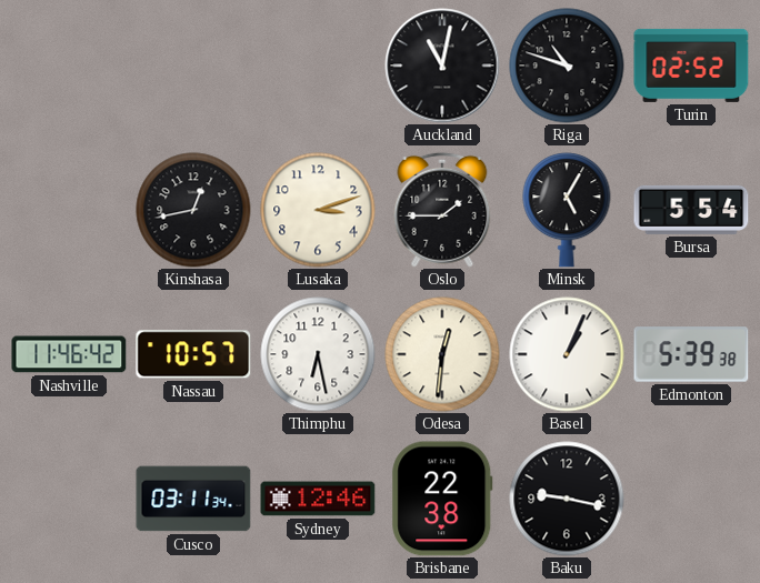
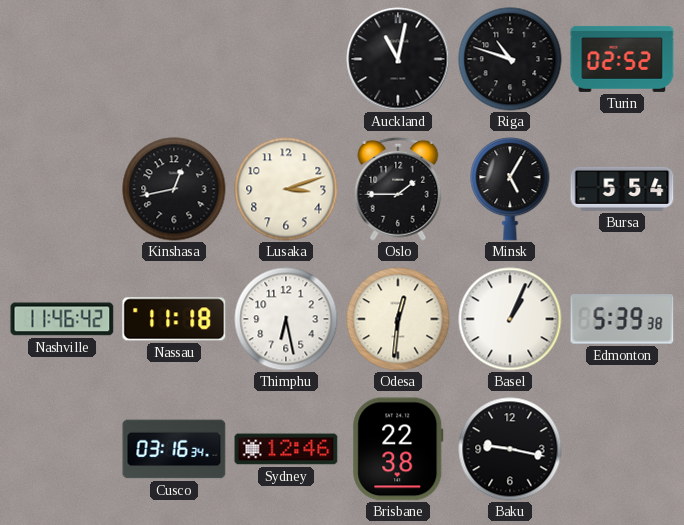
Nassau: 10:57 -> 11:18
Cusco: 03:11 -> 03:16
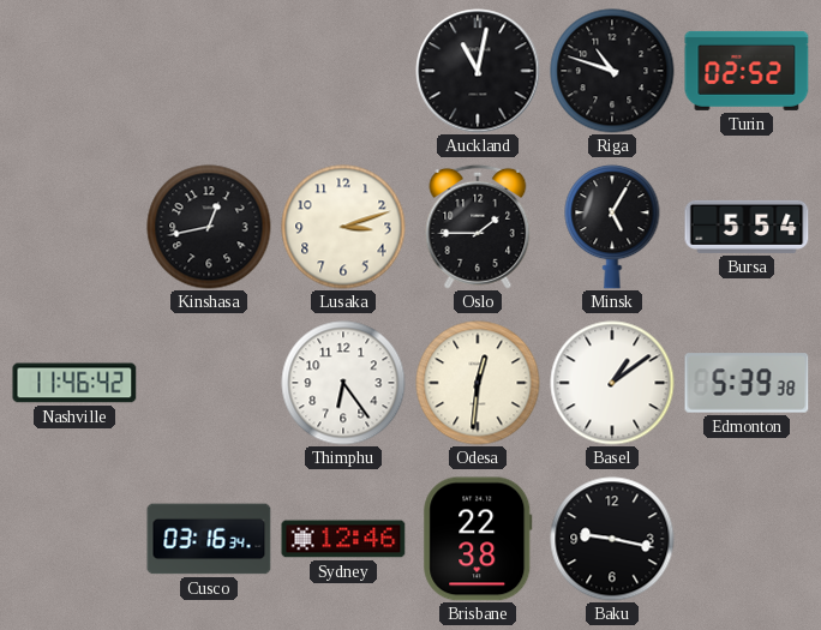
Nassau: 11:18 -> none
Thimphu: 6:28 -> 6:24
Basel: 1:04 -> 1:09
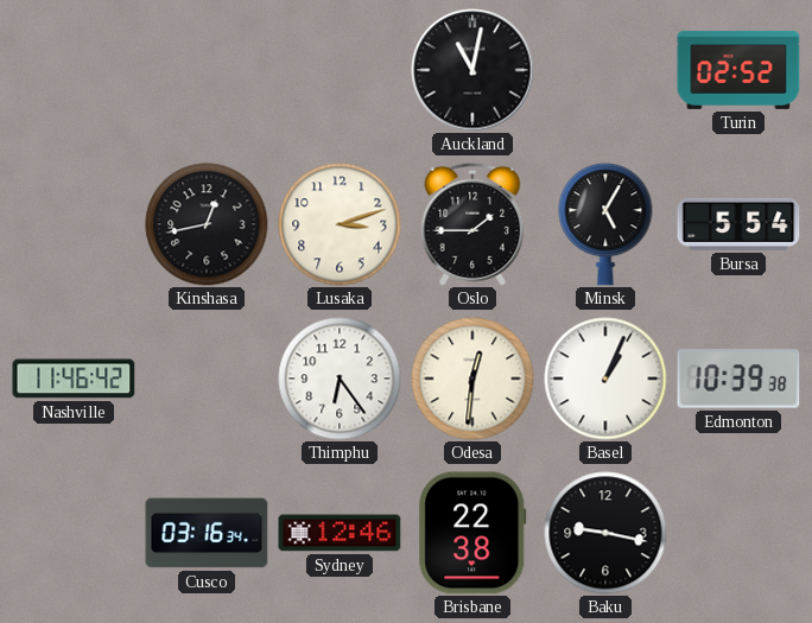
Riga: 10:48 -> none
Basel: 1:09 -> 1:04
Edmonton: 5:39 -> 10:39
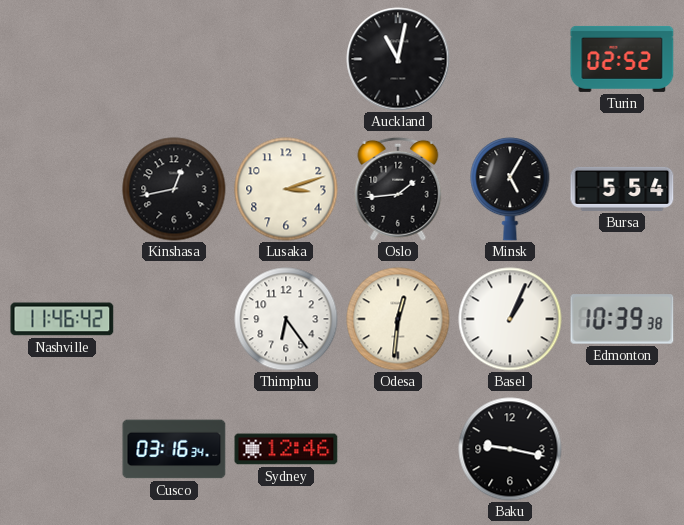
Oslo: 1:45 -> 1:44
Brisbane: 22:38 -> none
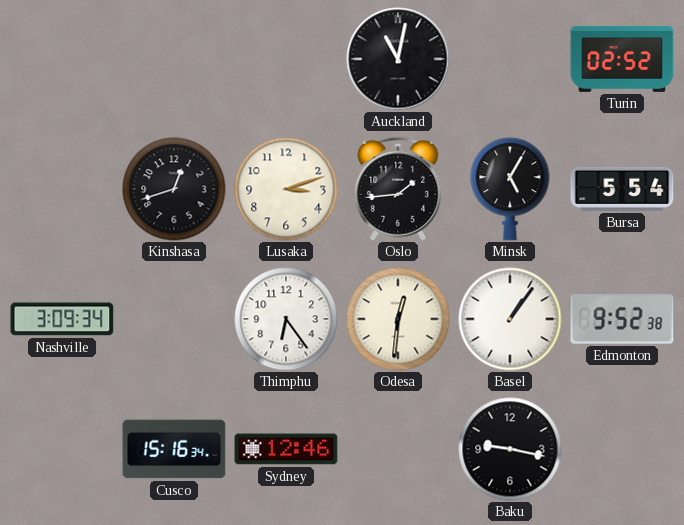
Kinshasa: 12:43 -> 12:42
Nashville: 11:46 -> 3:09
Basel: 1:04 -> 1:06
Edmonton: 10:39 -> 9:52
Cusco: 03:16 -> 15:16
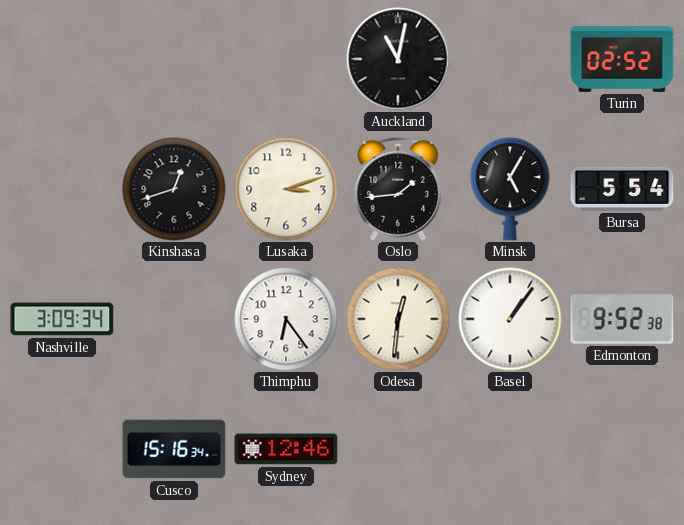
Baku: 9:17 -> none
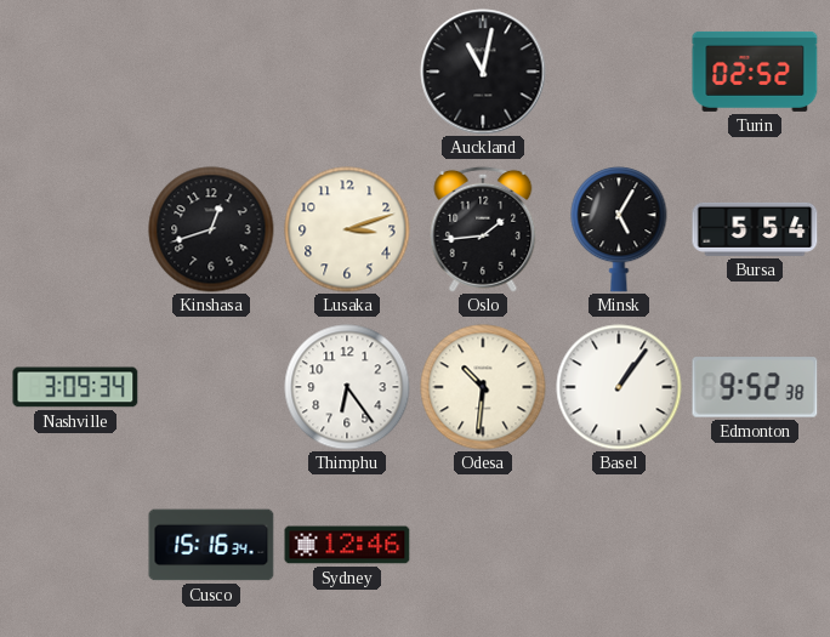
Odesa: 12:31 -> 10:31
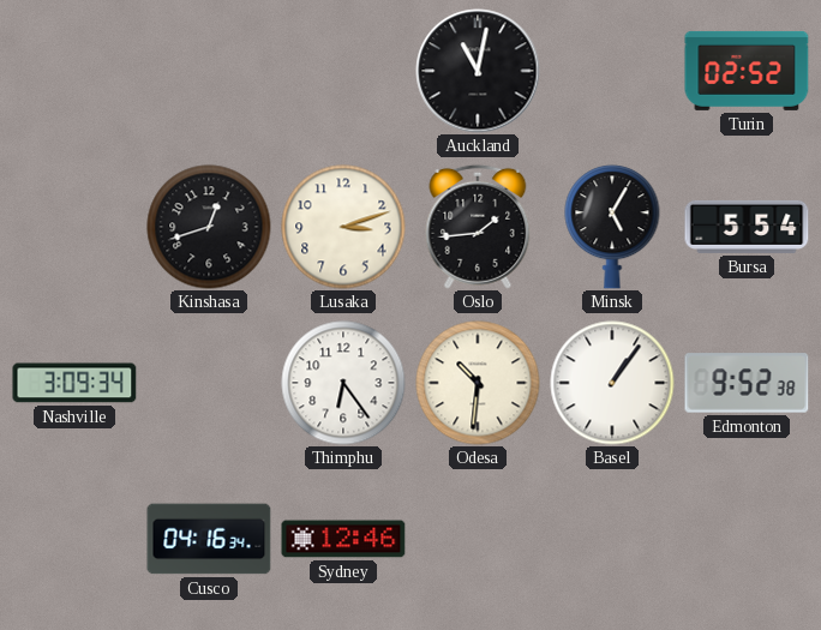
Cusco: 15:16 -> 04:16
